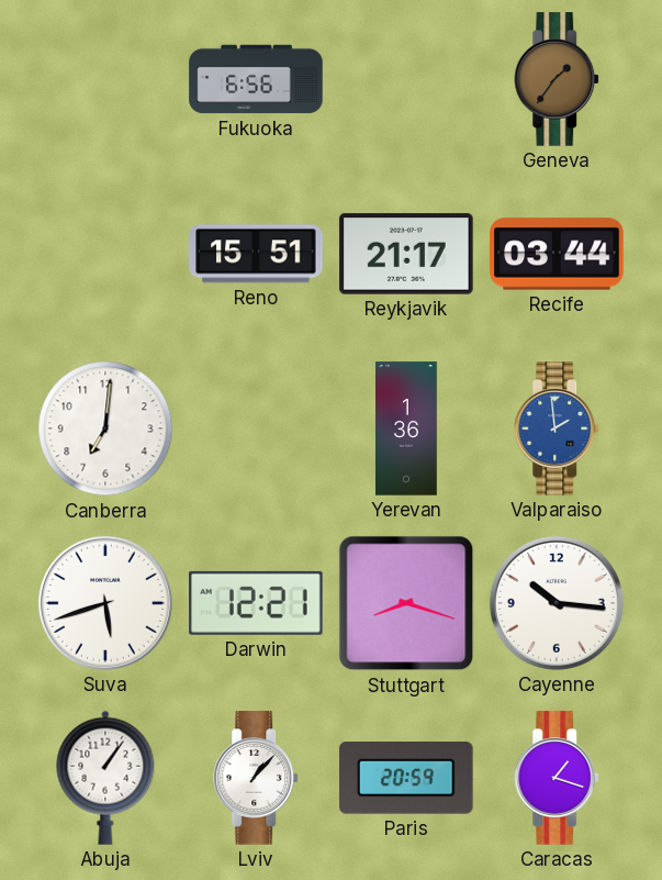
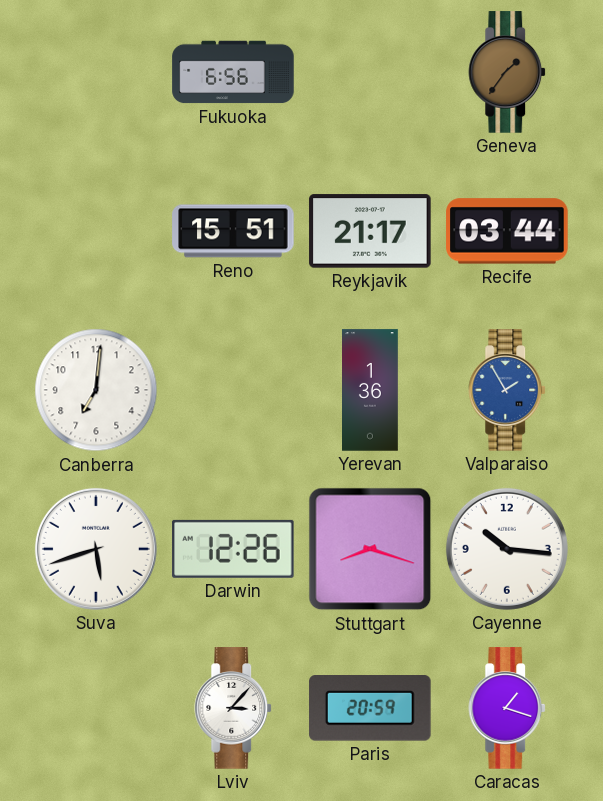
Valparaiso: 1:59 -> 1:55
Darwin: 12:21 -> 12:26
Abuja: 1:06 -> none
Lviv: 1:07 -> 3:07
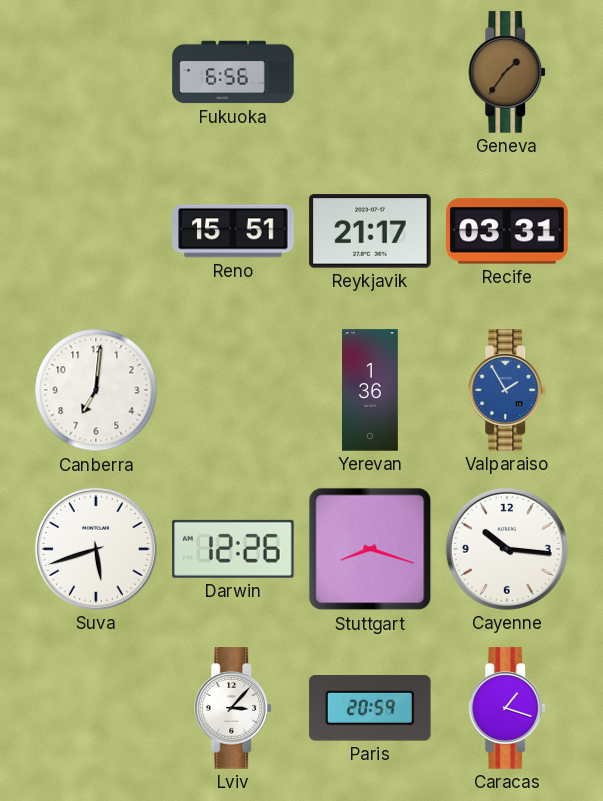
Recife: 03:44 -> 03:31
